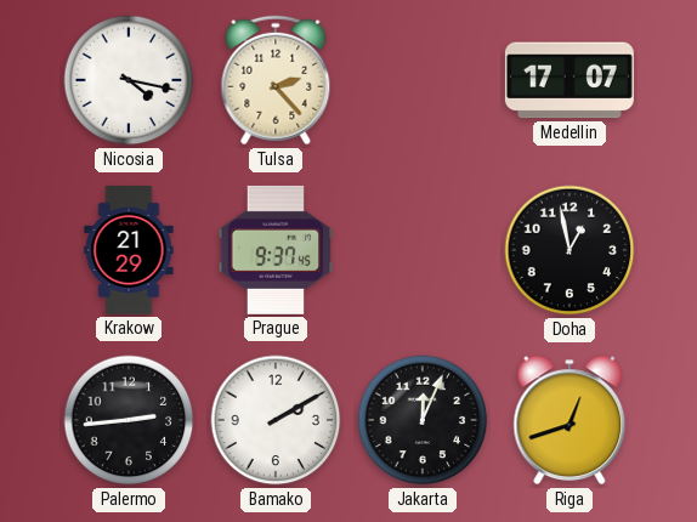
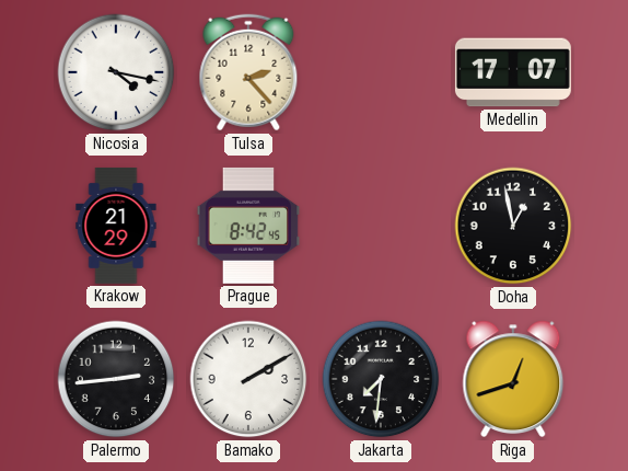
Prague: 9:37 -> 8:42
Jakarta: 12:04 -> 7:31
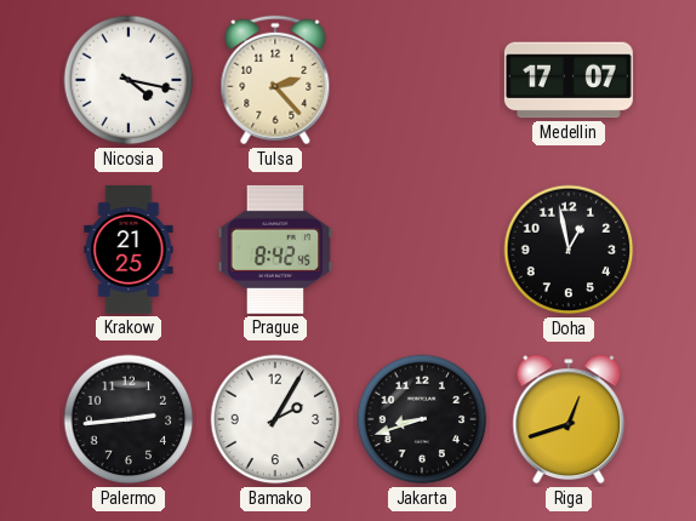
Krakow: 21:29 -> 21:25
Bamako: 2:10 -> 2:05
Jakarta: 7:31 -> 8:42
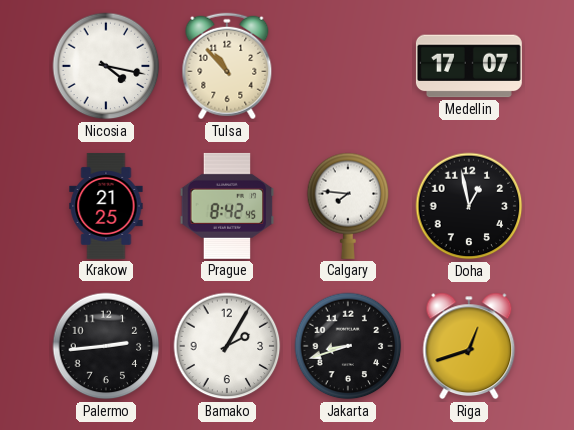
Tulsa: 2:23 -> 10:53
Calgary: none -> 7:46
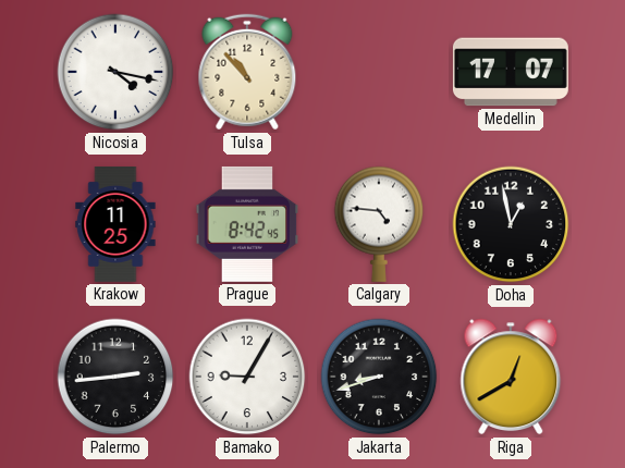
Krakow: 21:25 -> 11:25
Calgary: 7:46 -> 4:46
Bamako: 2:05 -> 9:05
Riga: 12:42 -> 12:40
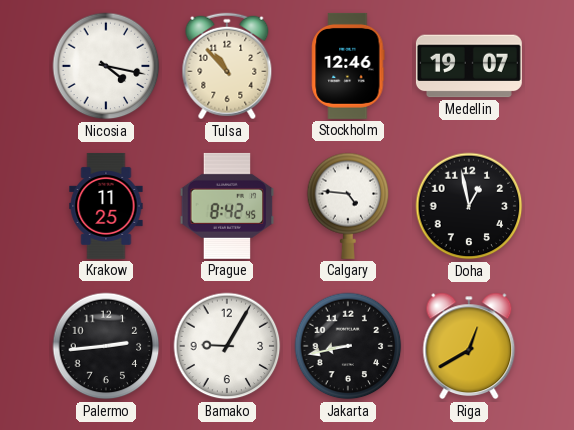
Stockholm: none -> 12:46
Medellin: 17:07 -> 19:07
Jakarta: 8:42 -> 8:43
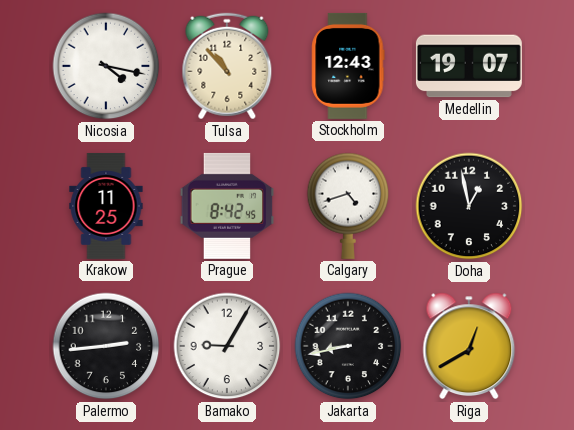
Stockholm: 12:46 -> 12:43
Calgary: 4:46 -> 4:42
